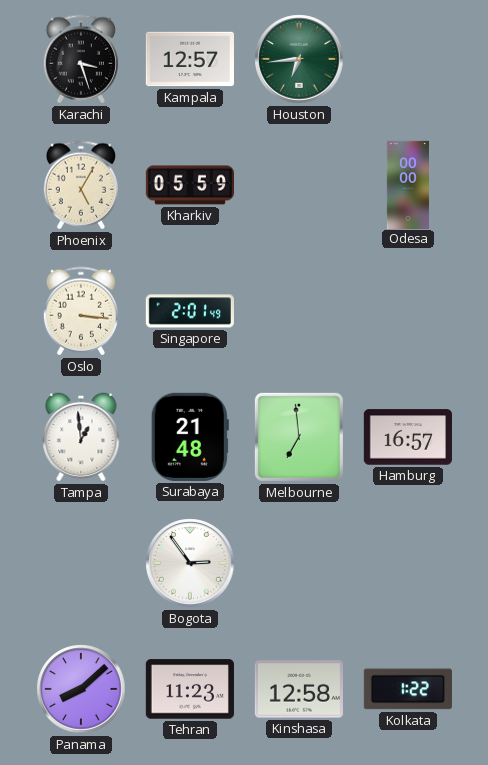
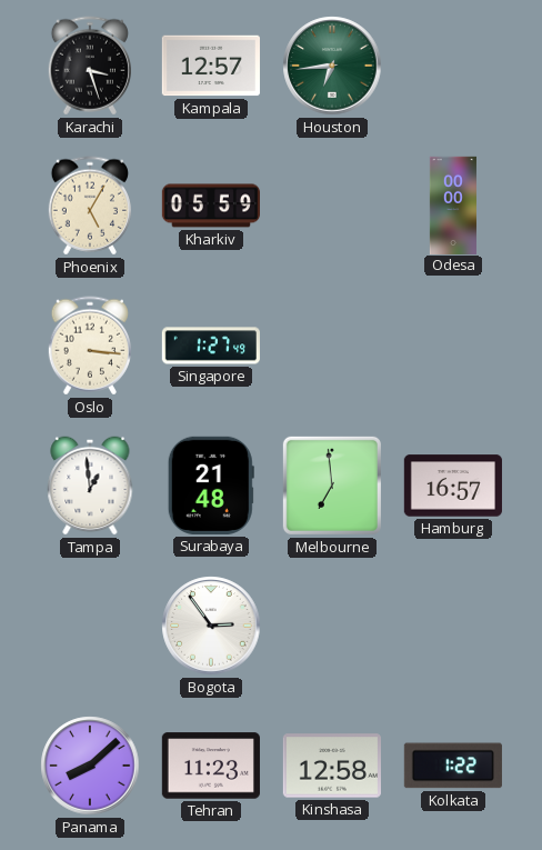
Singapore: 2:01 -> 1:27
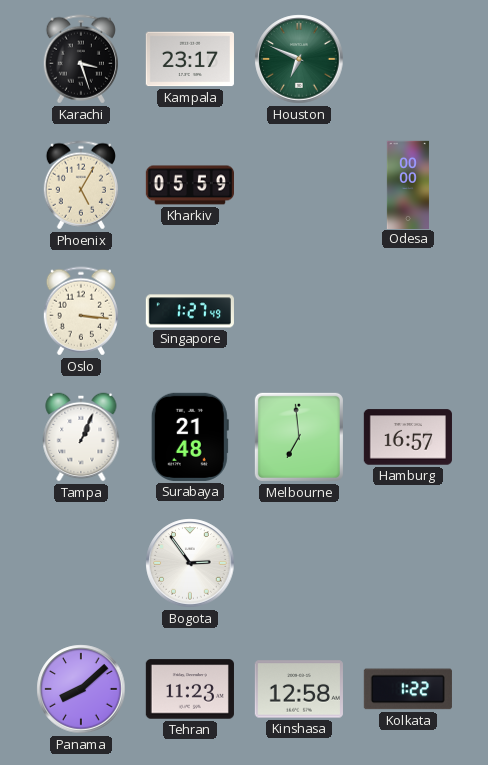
Kampala: 12:57 -> 23:17
Houston: 6:44 -> 6:49
Tampa: 12:59 -> 1:04
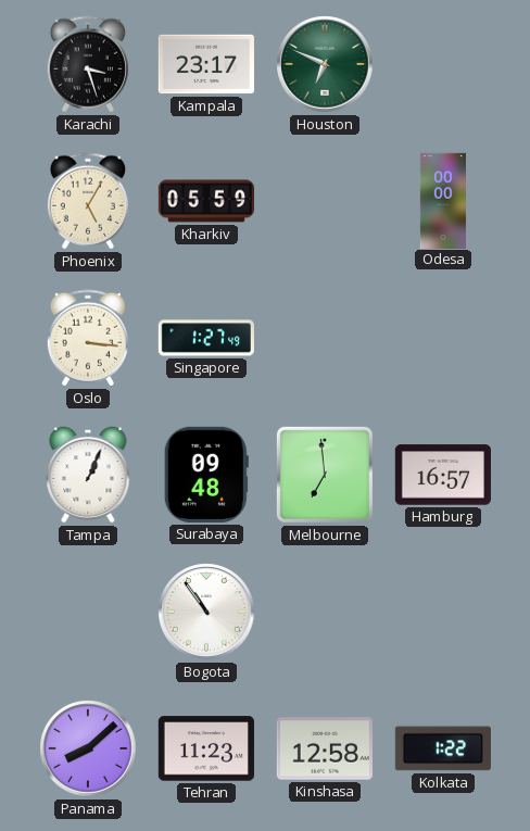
Surabaya: 21:48 -> 09:48
Bogota: 2:54 -> 10:54
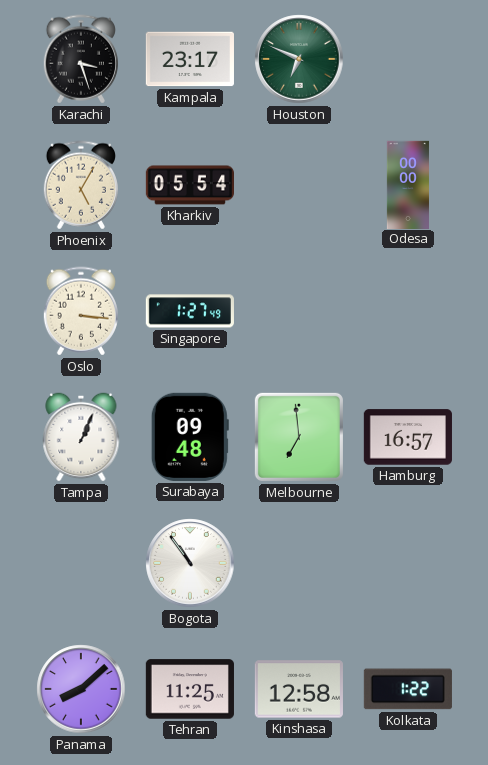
Kharkiv: 05:59 -> 05:54
Tehran: 11:23 -> 11:25
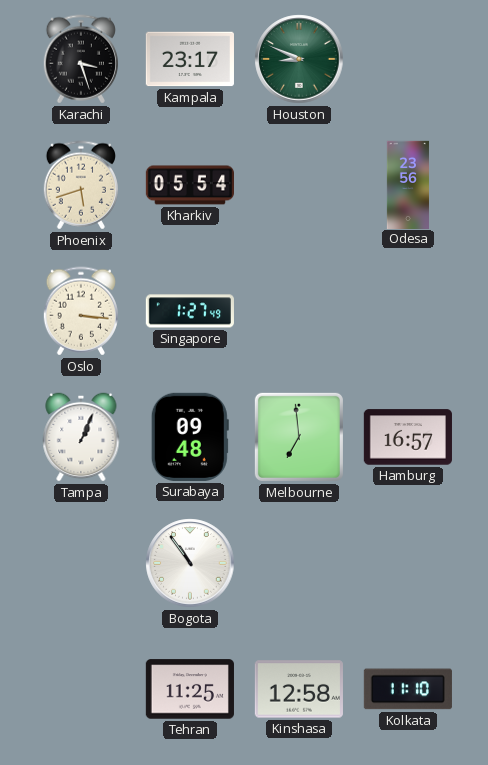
Houston: 6:49 -> 8:49
Phoenix: 5:05 -> 5:42
Odesa: 00:00 -> 23:56
Panama: 8:08 -> none
Kolkata: 1:22 -> 11:10
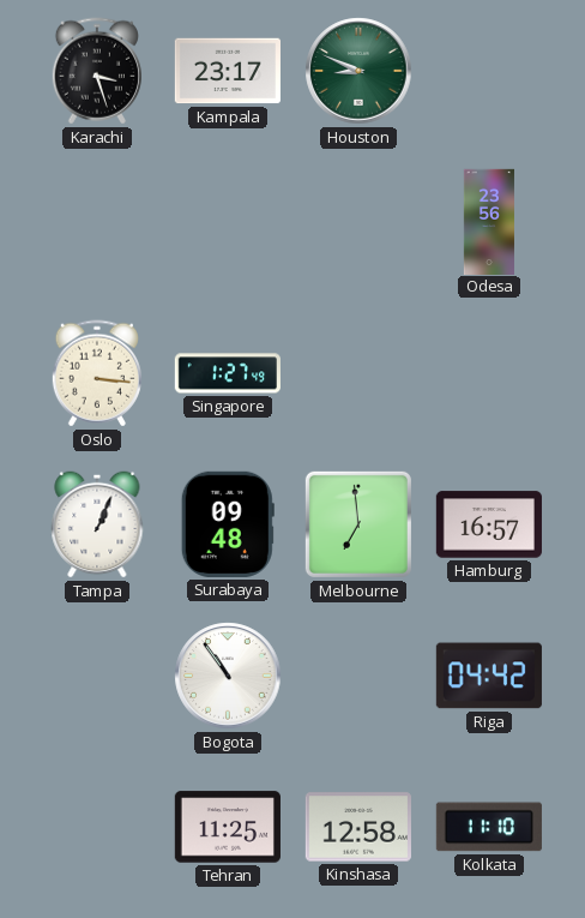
Phoenix: 5:42 -> none
Kharkiv: 05:54 -> none
Riga: none -> 04:42
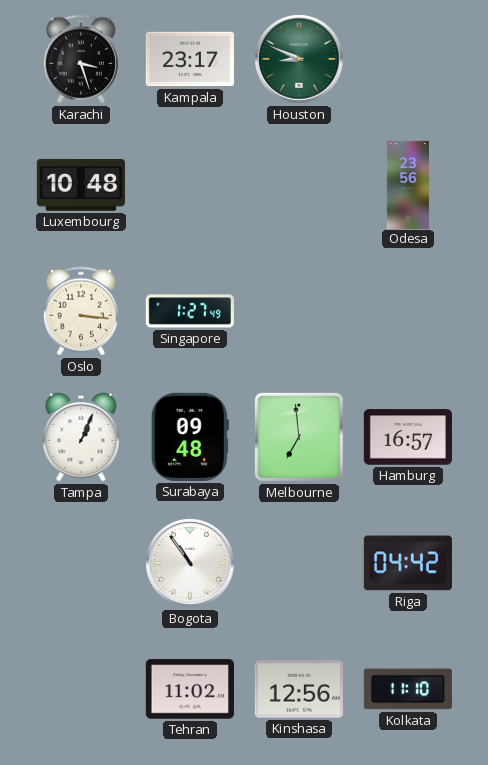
Luxembourg: none -> 10:48
Tehran: 11:25 -> 11:02
Kinshasa: 12:58 -> 12:56
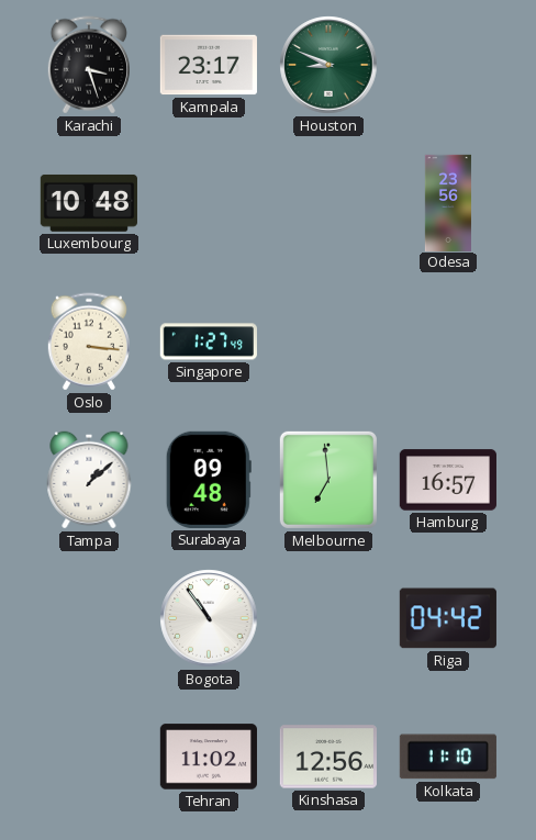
Tampa: 1:04 -> 1:08
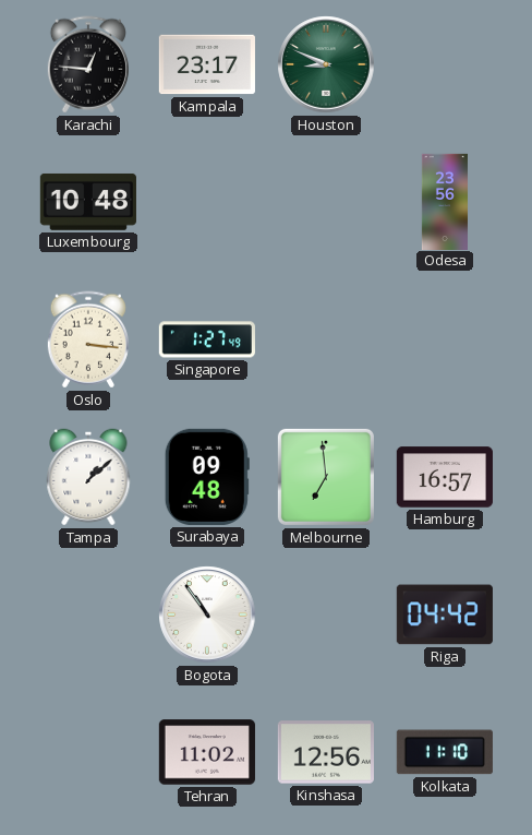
Karachi: 3:27 -> 12:46
